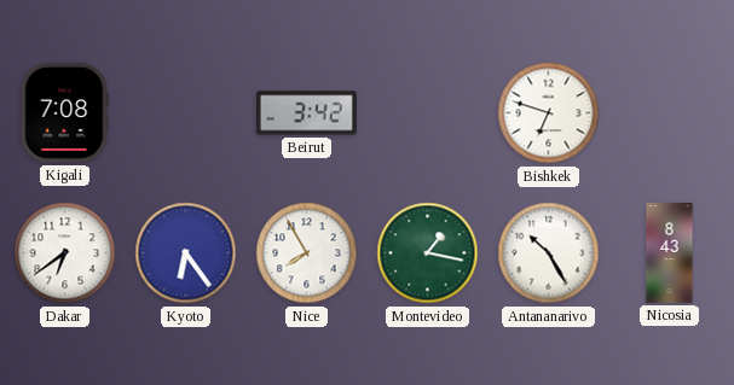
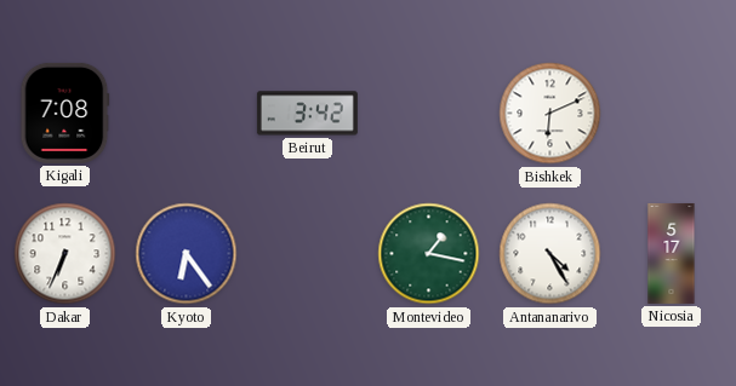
Bishkek: 6:48 -> 6:11
Dakar: 6:39 -> 6:34
Nice: 7:55 -> none
Antananarivo: 10:25 -> 4:25
Nicosia: 8:43 -> 5:17
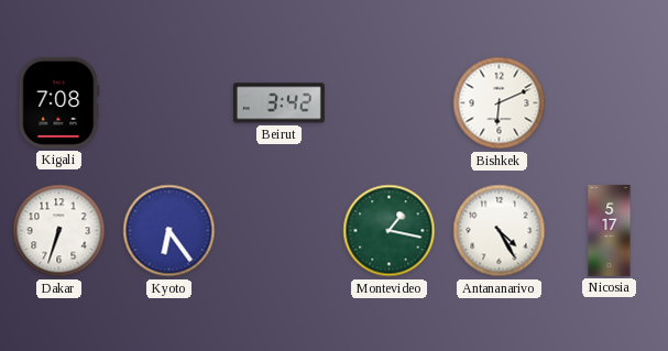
Dakar: 6:34 -> 6:33
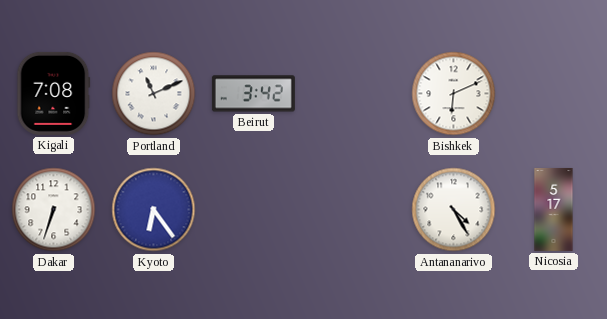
Portland: none -> 11:11
Montevideo: 1:17 -> none
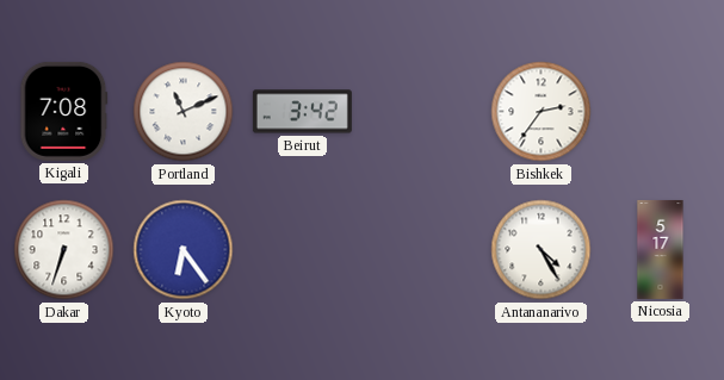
Bishkek: 6:11 -> 2:36
